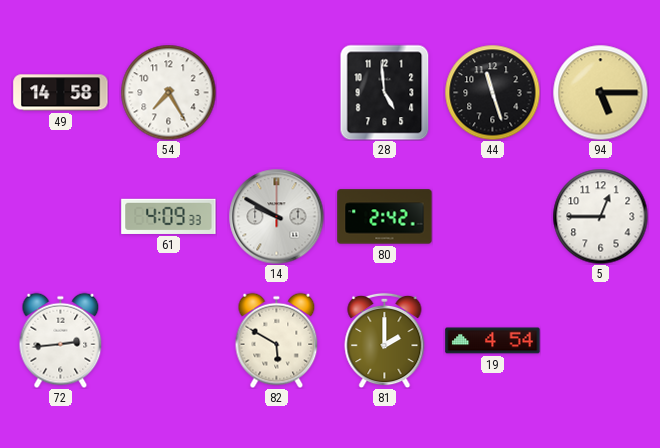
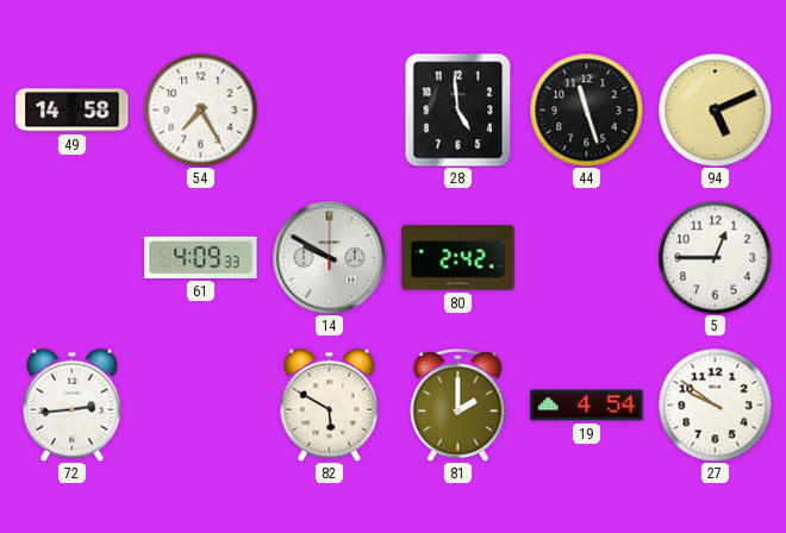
94: 5:15 -> 5:11
27: none -> 9:51
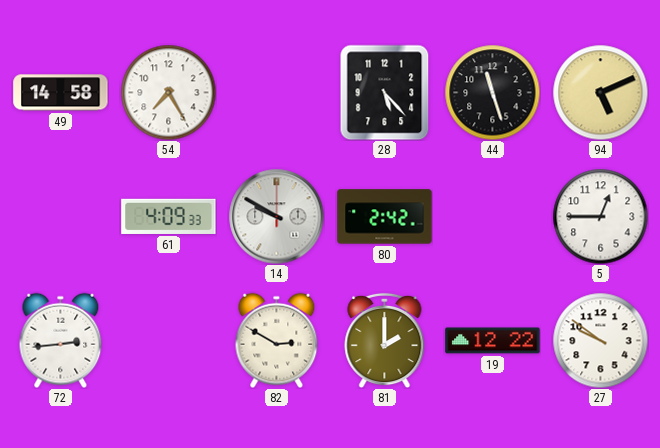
28: 4:59 -> 5:23
82: 5:50 -> 2:50
19: 4:54 -> 12:22
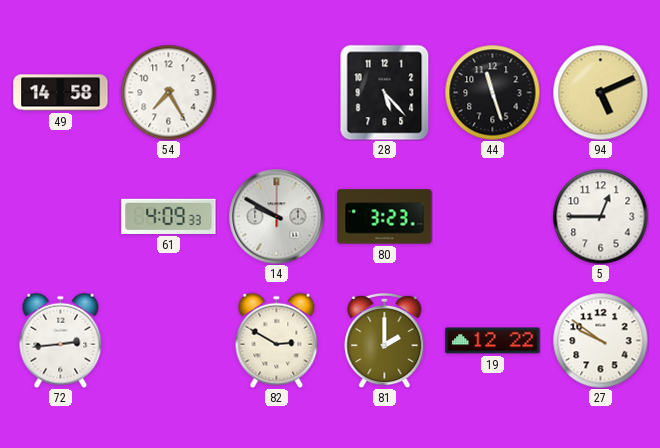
80: 2:42 -> 3:23
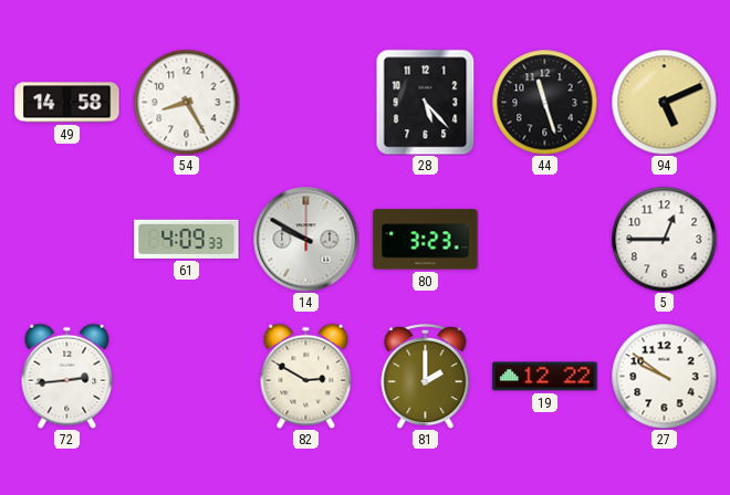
54: 7:25 -> 8:25
